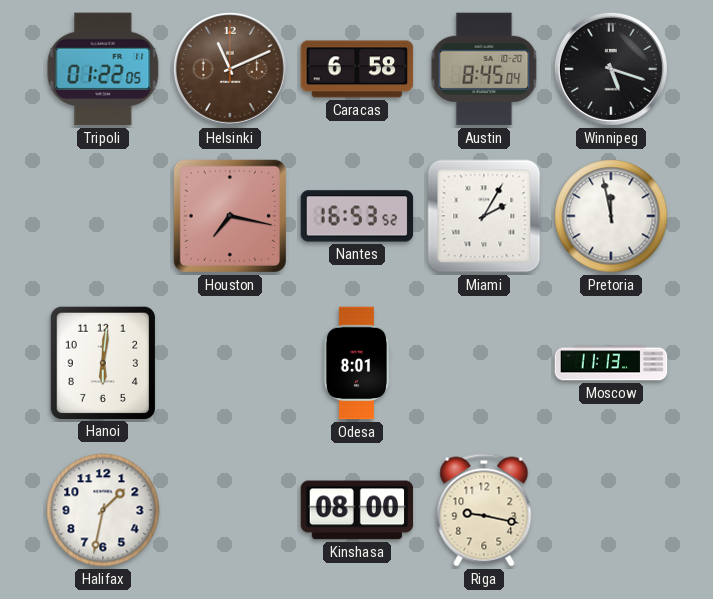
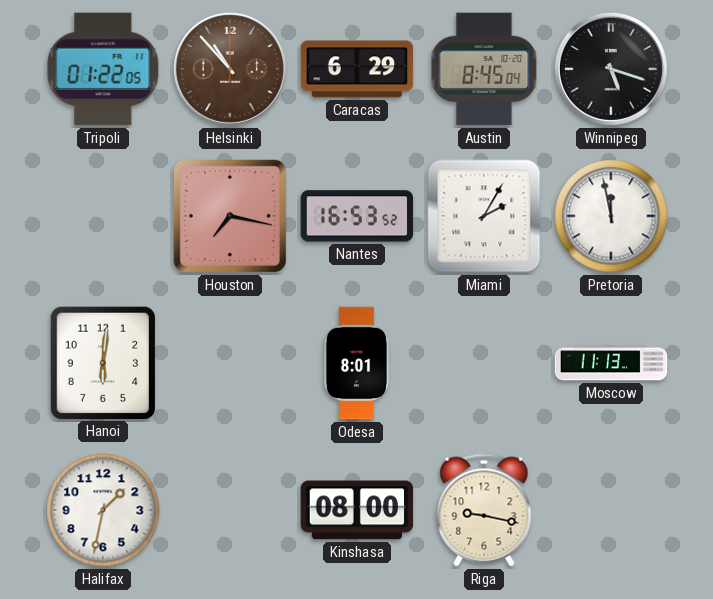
Helsinki: 11:11 -> 10:53
Caracas: 6:58 -> 6:29
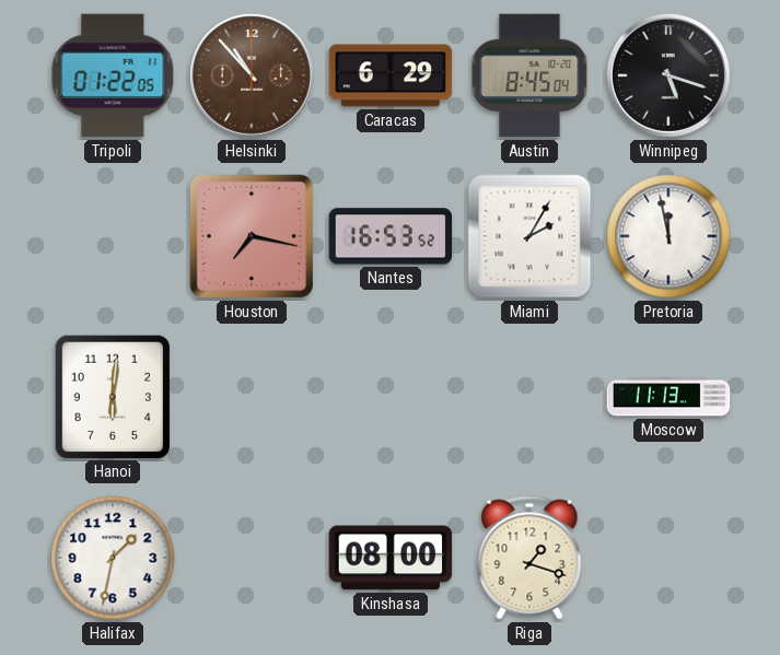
Odesa: 8:01 -> none
Riga: 9:17 -> 1:18
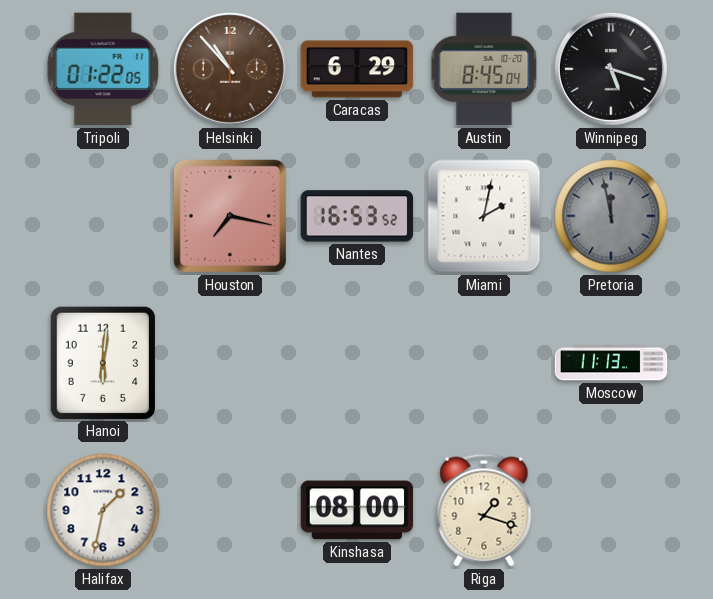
Miami: 2:05 -> 2:02
Pretoria dial: white -> grey
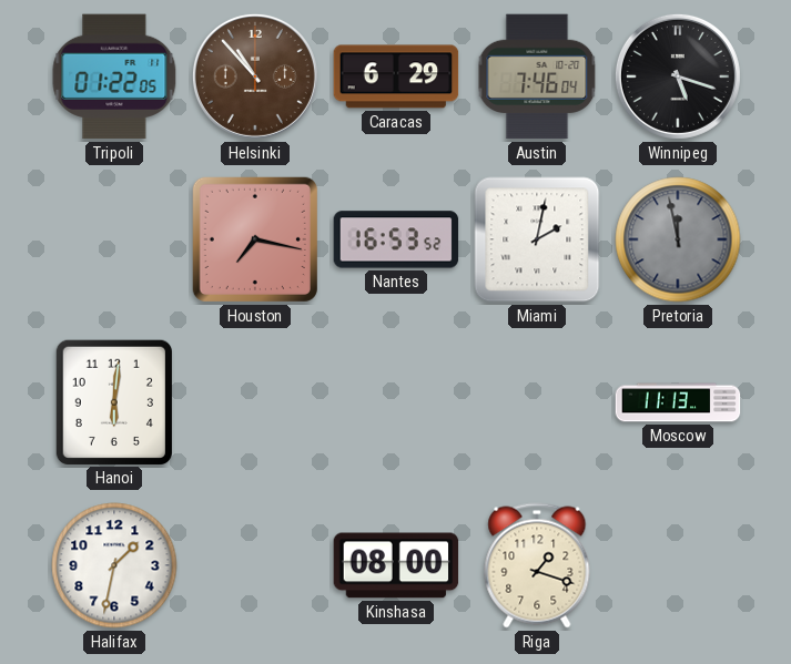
Austin: 8:45 -> 7:46
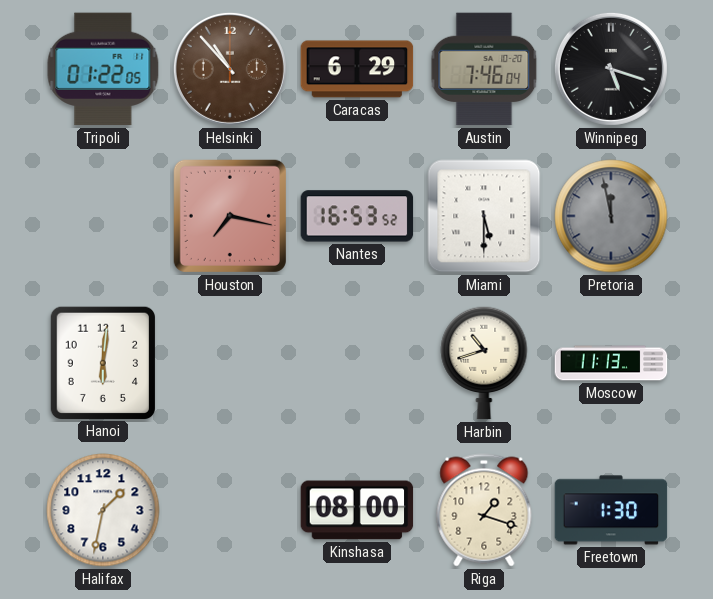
Miami: 2:02 -> 5:30
Harbin: none -> 10:42
Freetown: none -> 1:30
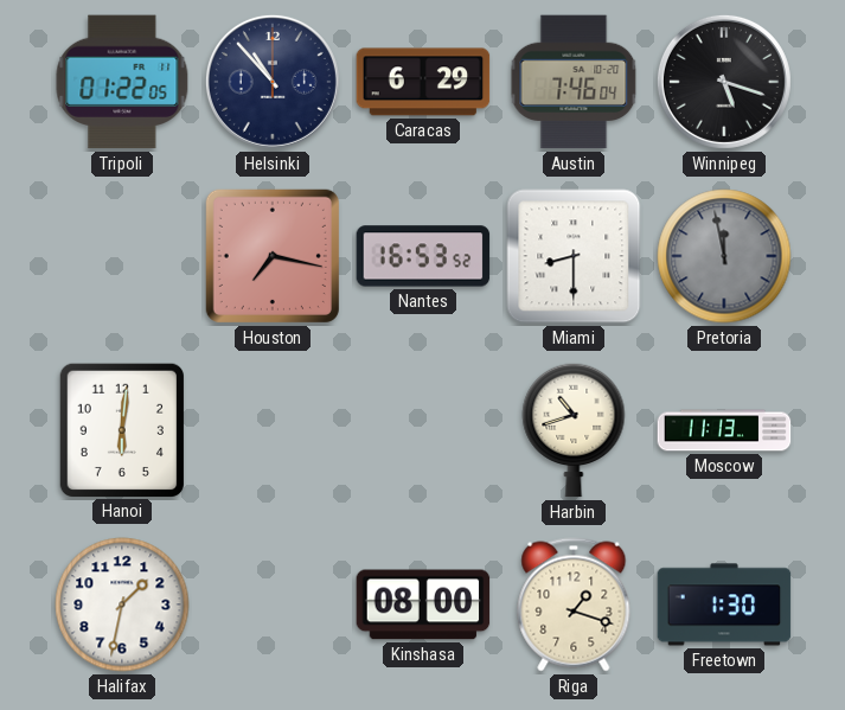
Helsinki dial: brown -> navy
Miami: 5:30 -> 8:30
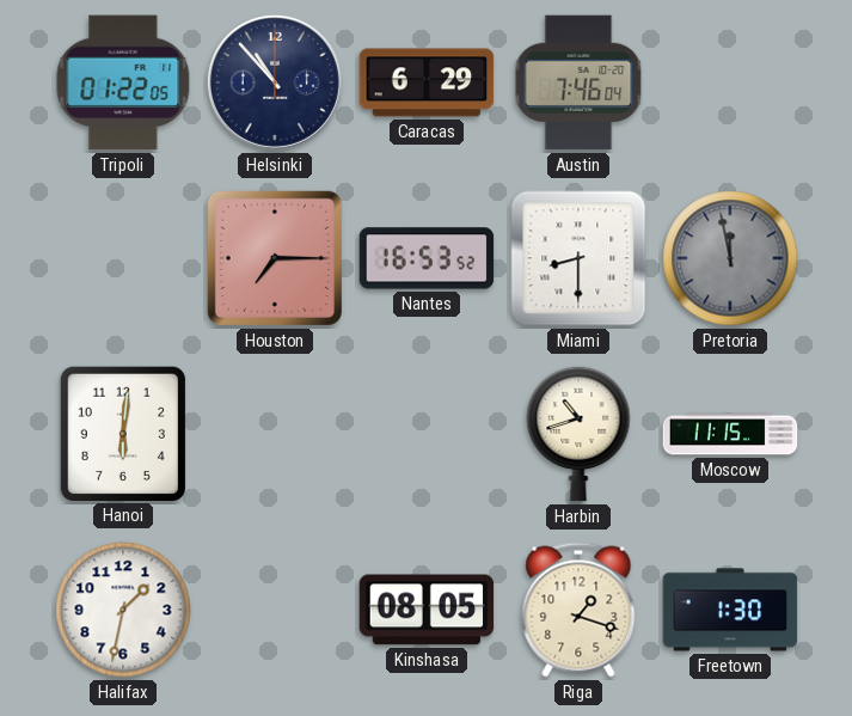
Winnipeg: 5:18 -> none
Houston: 7:17 -> 7:15
Moscow: 11:13 -> 11:15
Kinshasa: 08:00 -> 08:05
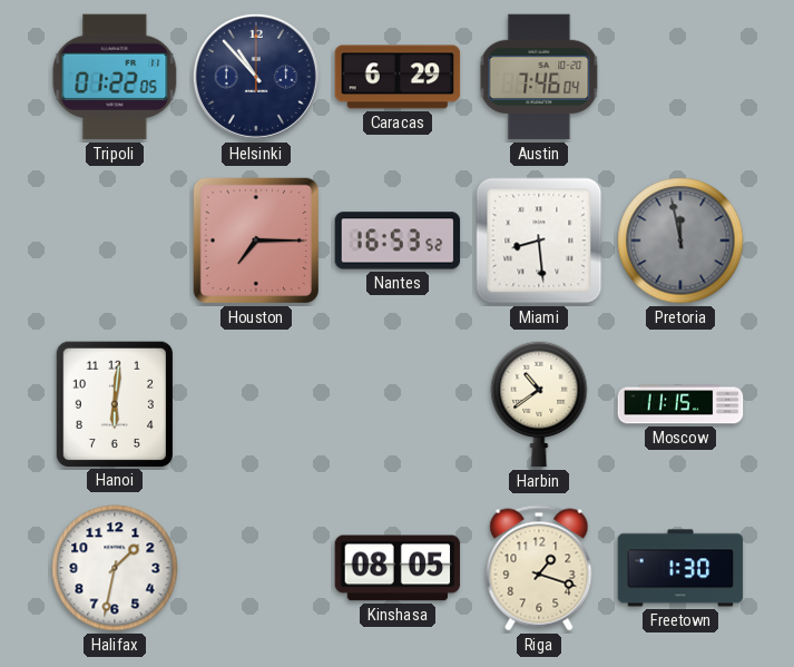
Miami: 8:30 -> 8:29
Harbin: 10:42 -> 10:39
